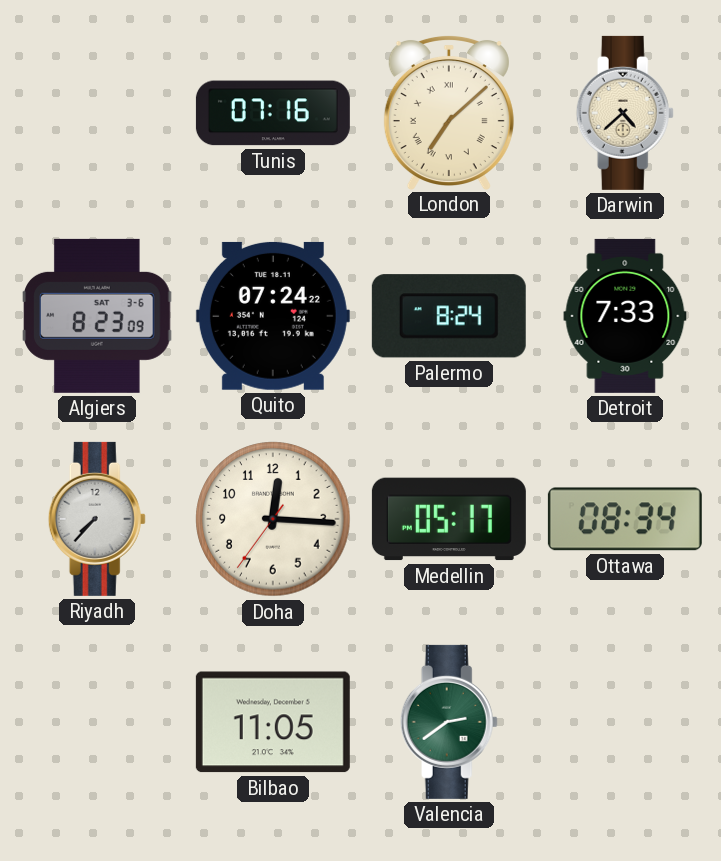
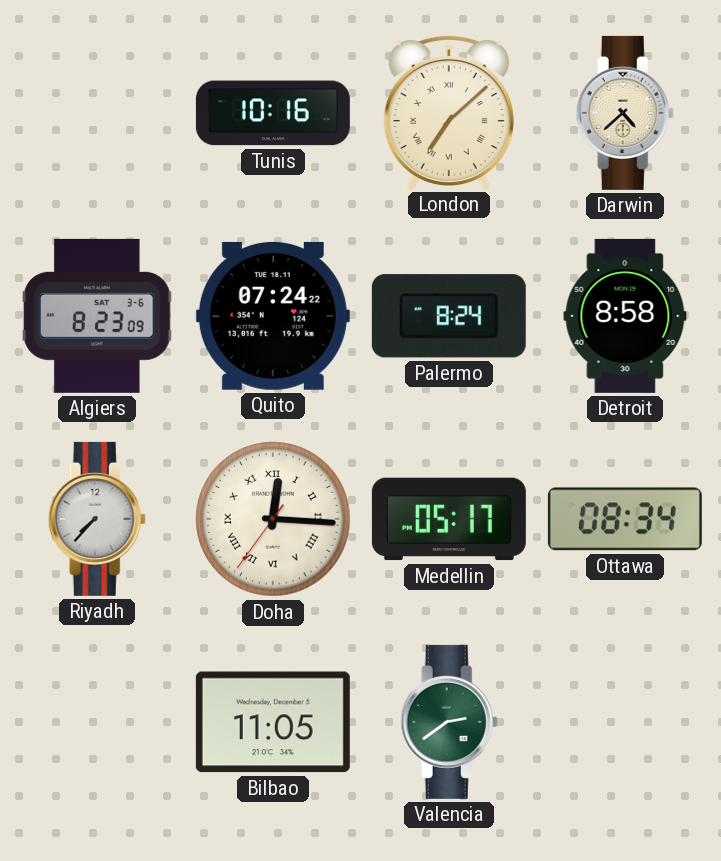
Tunis: 07:16 -> 10:16
Detroit: 7:33 -> 8:58
Doha numerals: Arabic -> Roman
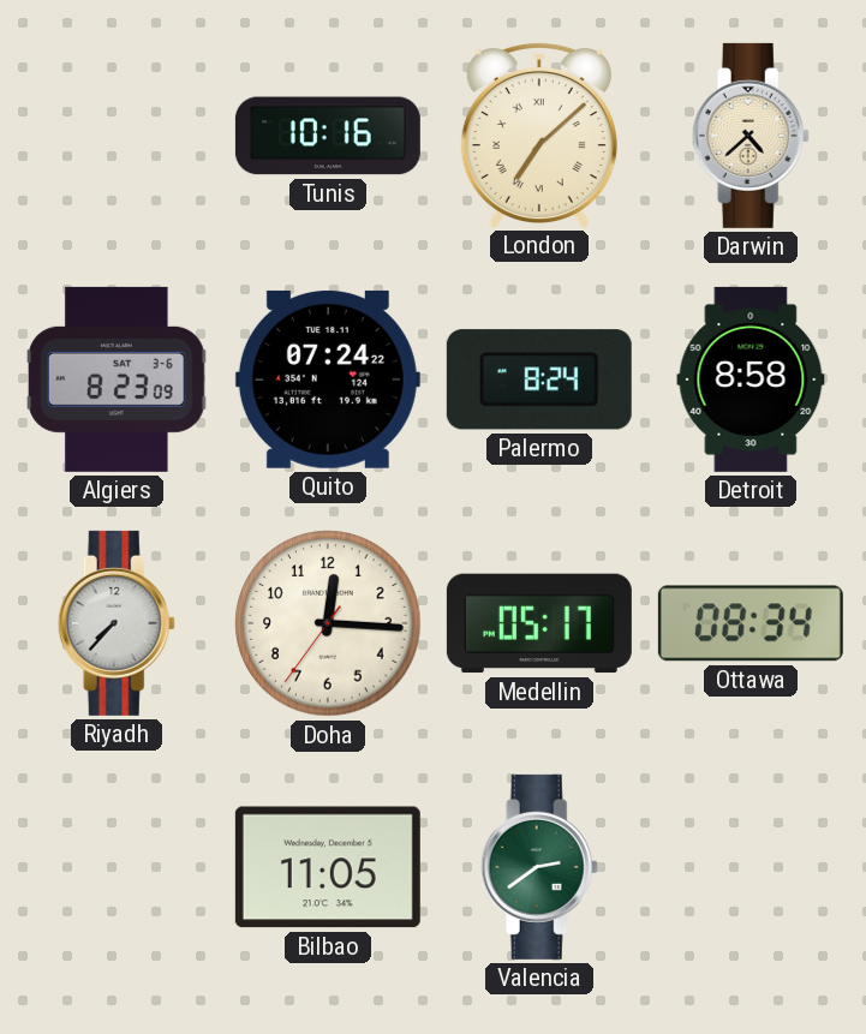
Doha numerals: Roman -> Arabic
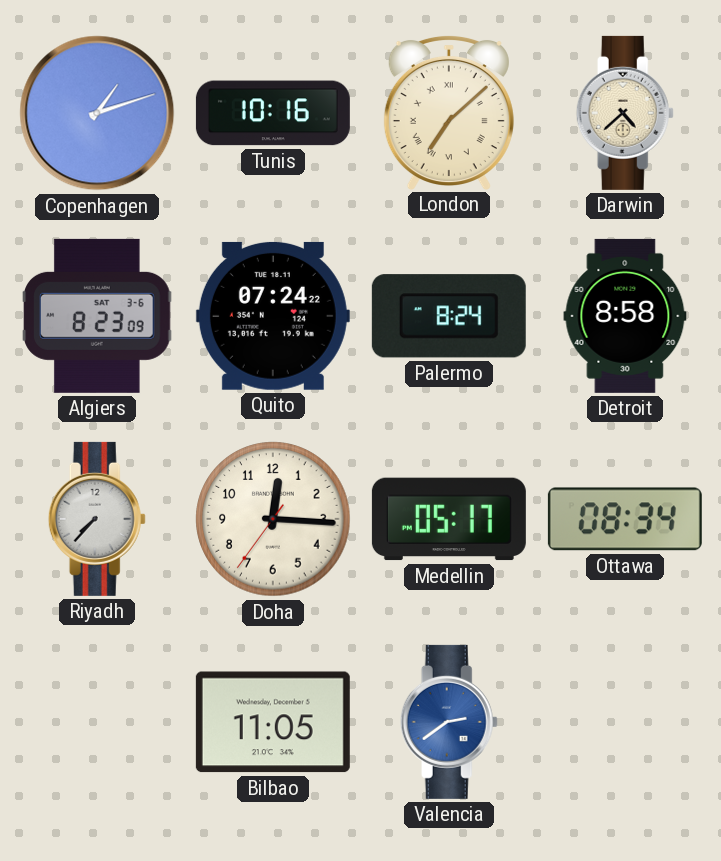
Copenhagen: none -> 1:12
Valencia dial: green -> blue
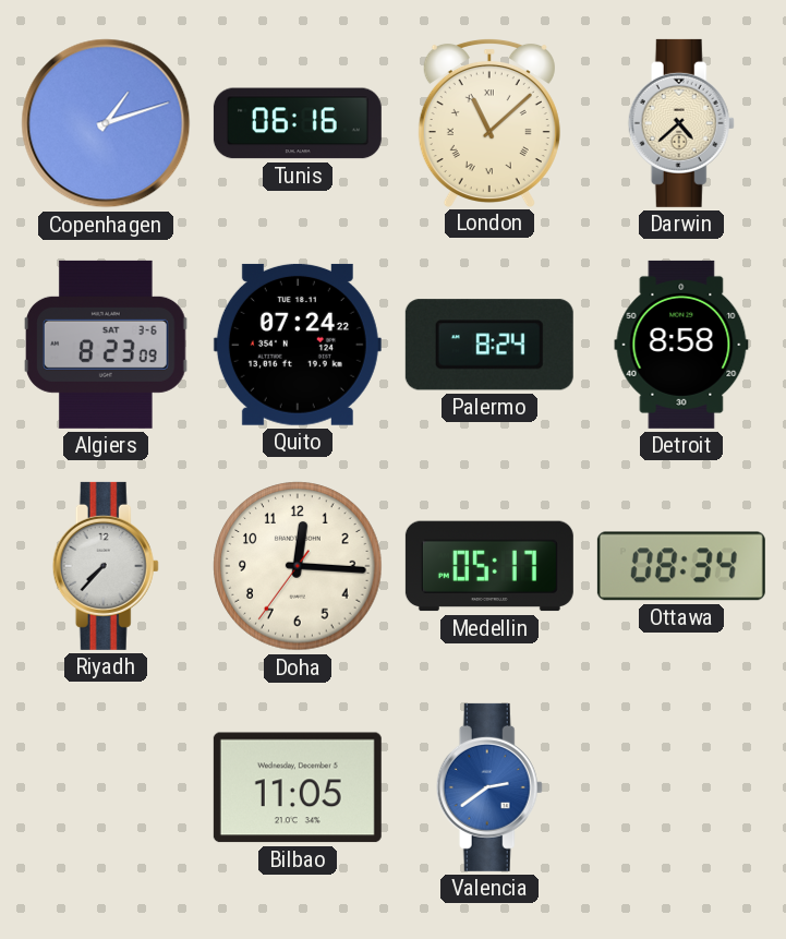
Tunis: 10:16 -> 06:16
London: 7:08 -> 11:08
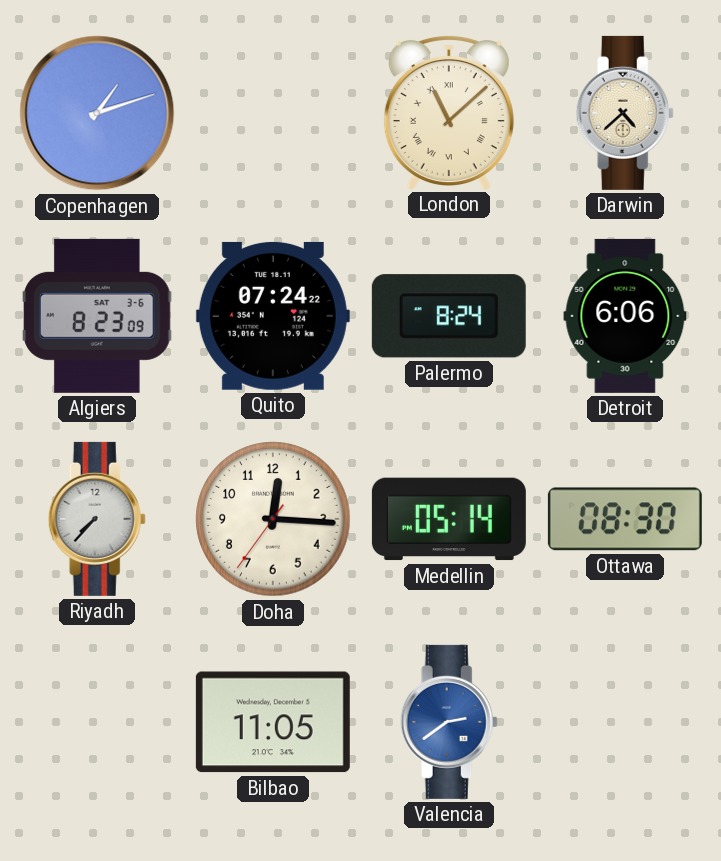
Tunis: 06:16 -> none
Detroit: 8:58 -> 6:06
Medellin: 05:17 -> 05:14
Ottawa: 08:34 -> 08:30
